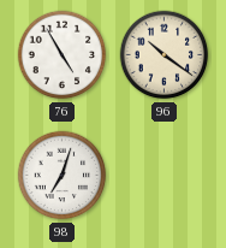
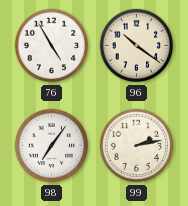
98: 7:03 -> 7:06
99: none -> 2:13
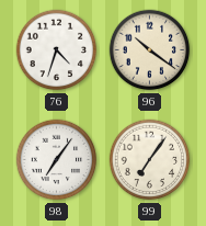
76: 4:55 -> 4:33
99: 2:13 -> 7:06
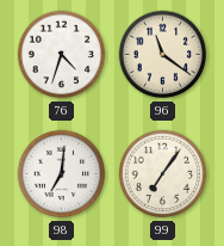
96: 10:21 -> 11:21
98: 7:06 -> 7:01
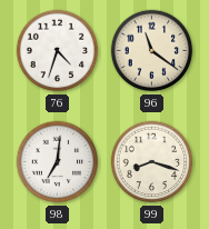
99: 7:06 -> 8:18
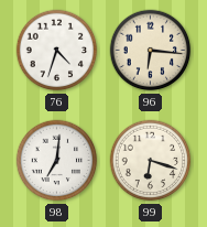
96: 11:21 -> 6:16
99: 8:18 -> 6:18
